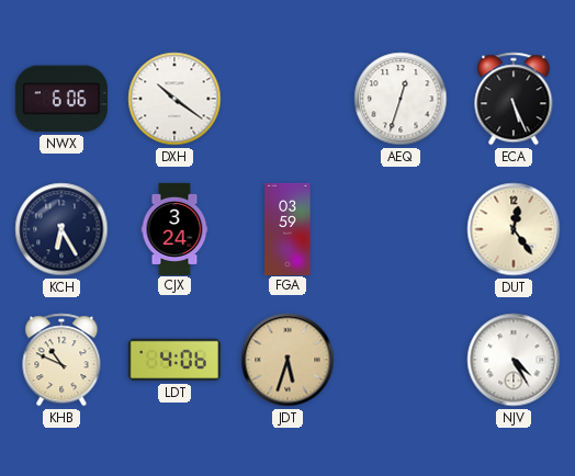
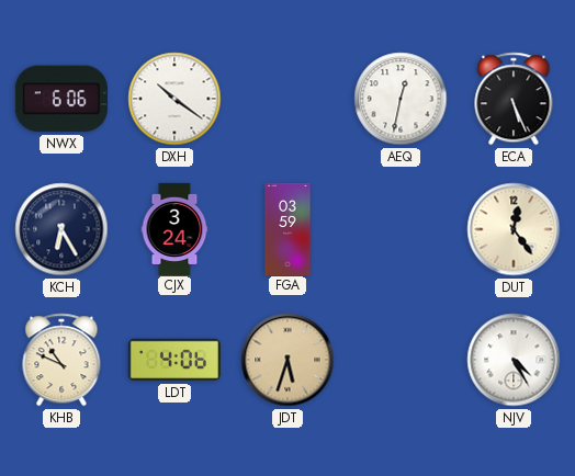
AEQ: 12:33 -> 12:32
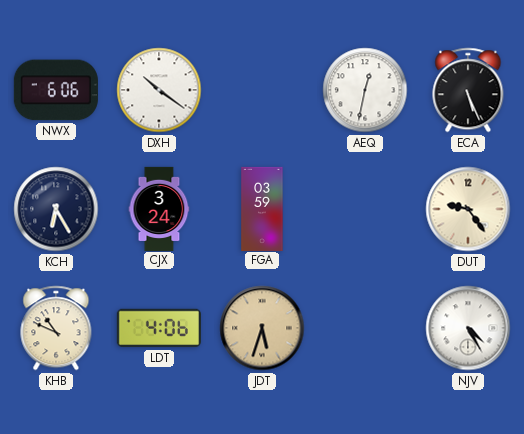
DUT: 12:24 -> 9:24
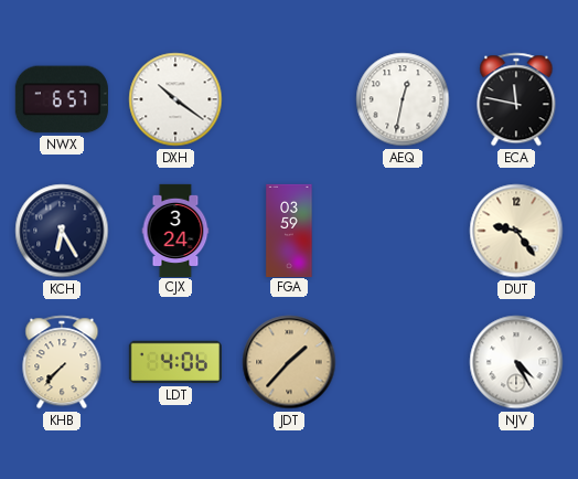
NWX: 6:06 -> 6:57
ECA: 5:26 -> 11:47
KHB: 10:49 -> 7:37
JDT: 5:33 -> 1:37
